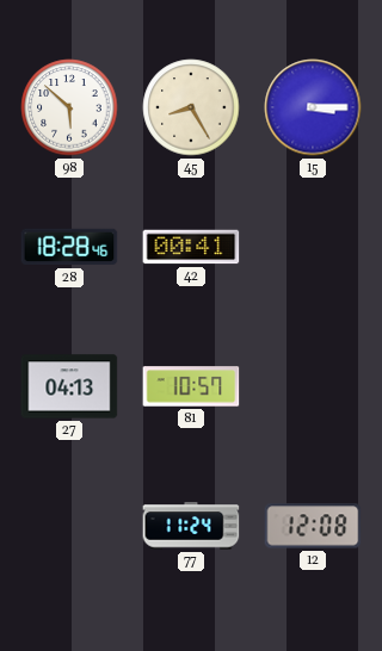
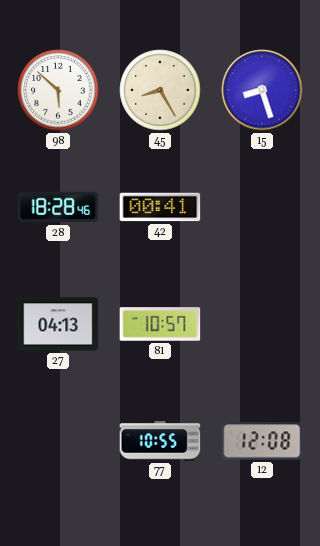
15: 3:15 -> 8:27
77: 11:24 -> 10:55
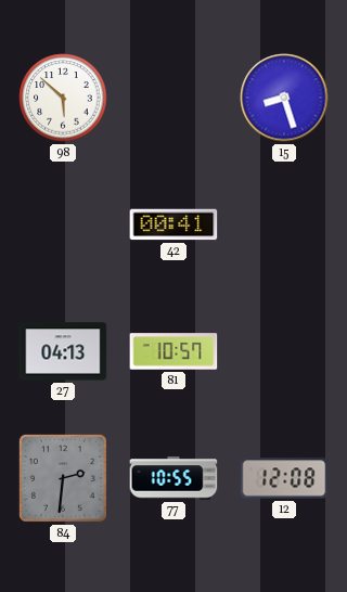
45: 8:25 -> none
28: 18:28 -> none
84: none -> 2:31
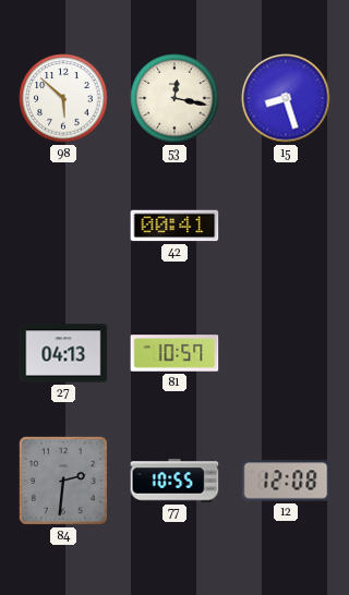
53: none -> 12:17
